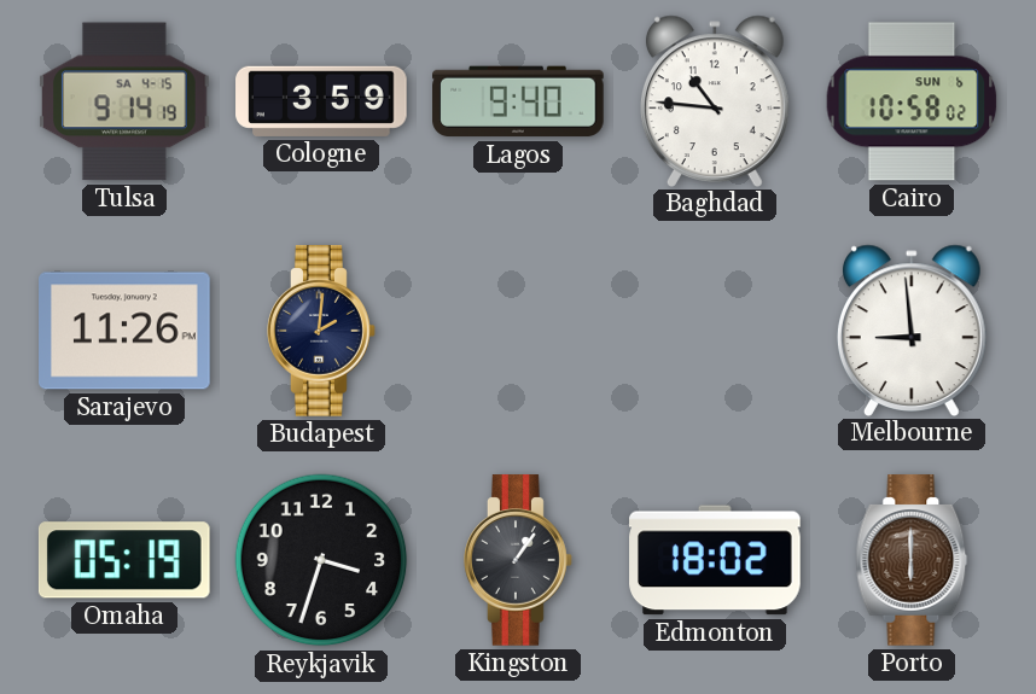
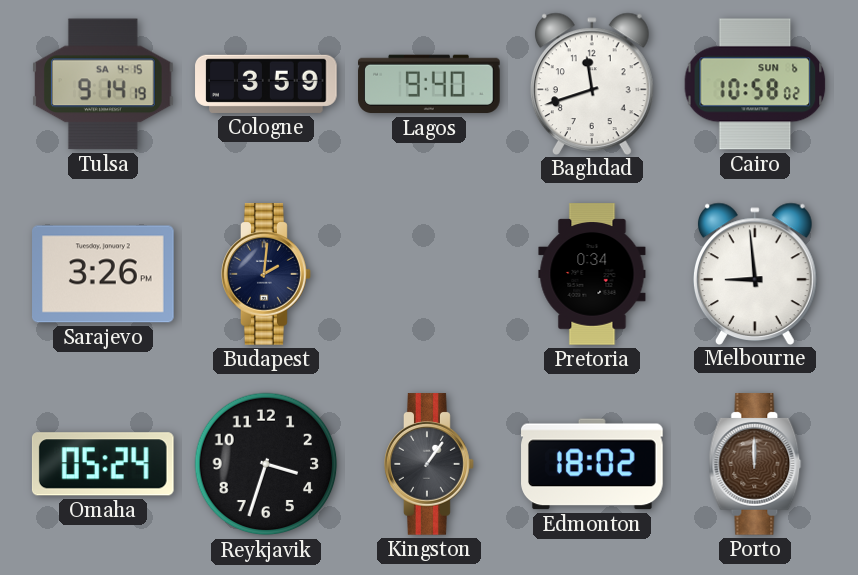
Baghdad: 10:46 -> 11:42
Sarajevo: 11:26 -> 3:26
Pretoria: none -> 0:34
Omaha: 05:19 -> 05:24
Porto: 6:00 -> 12:00
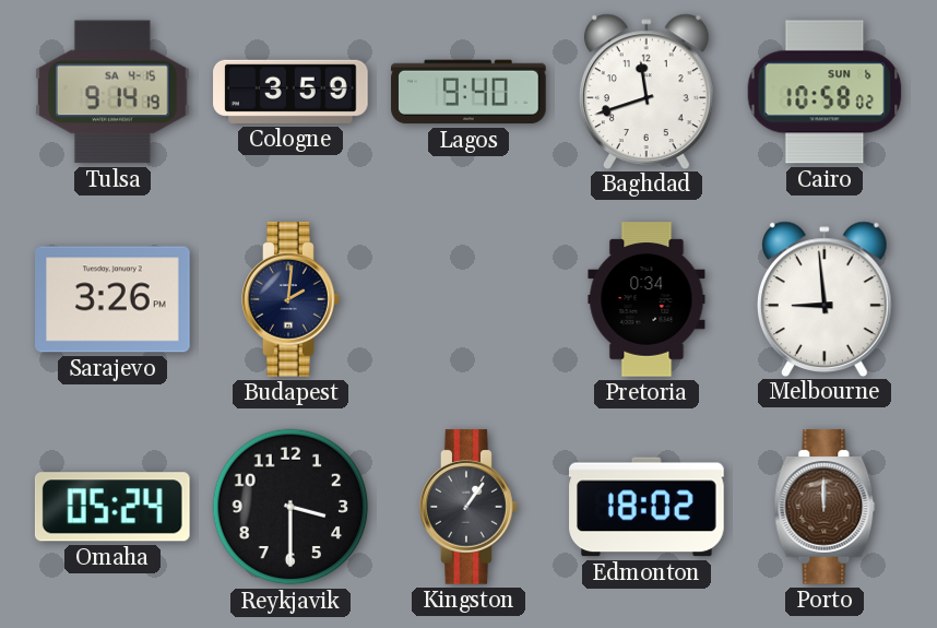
Reykjavik: 3:33 -> 3:30
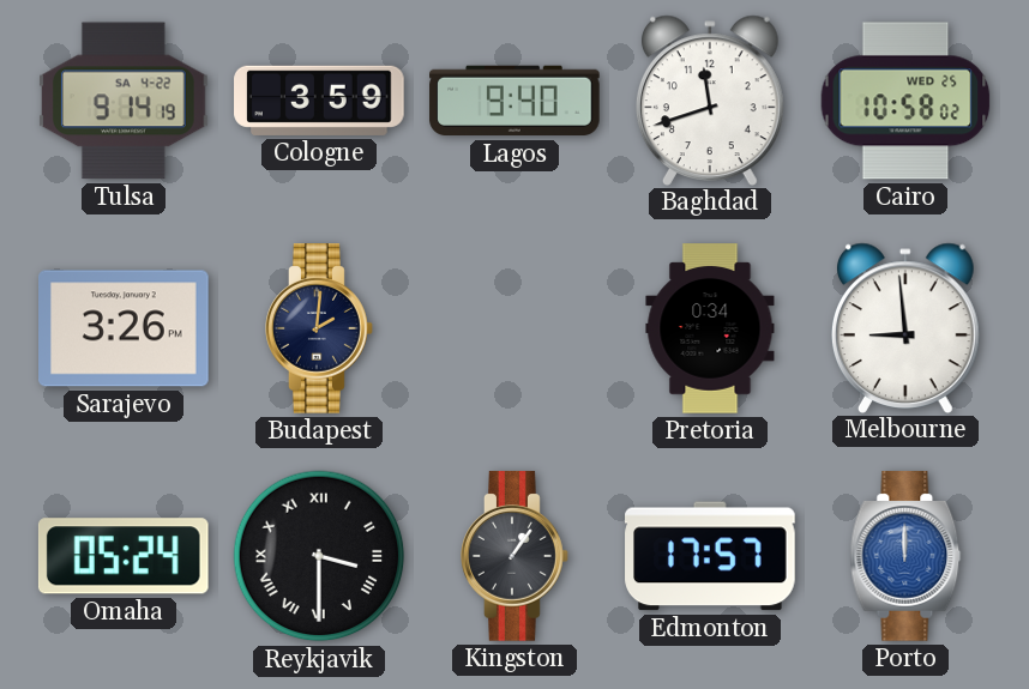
Tulsa date: SA 4-15 -> SA 4-22
Cairo date: SUN 6 -> WED 25
Reykjavik numerals: Arabic -> Roman
Edmonton: 18:02 -> 17:57
Porto dial: brown -> blue
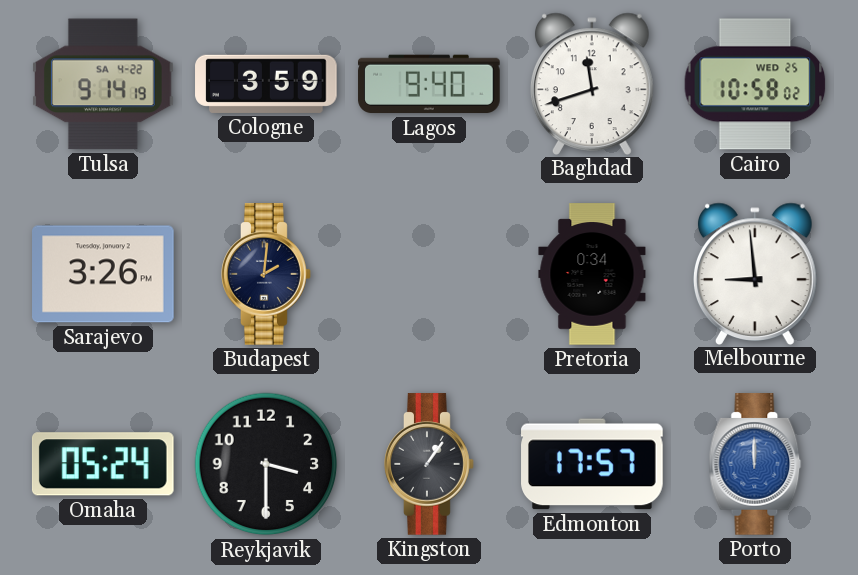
Reykjavik numerals: Roman -> Arabic
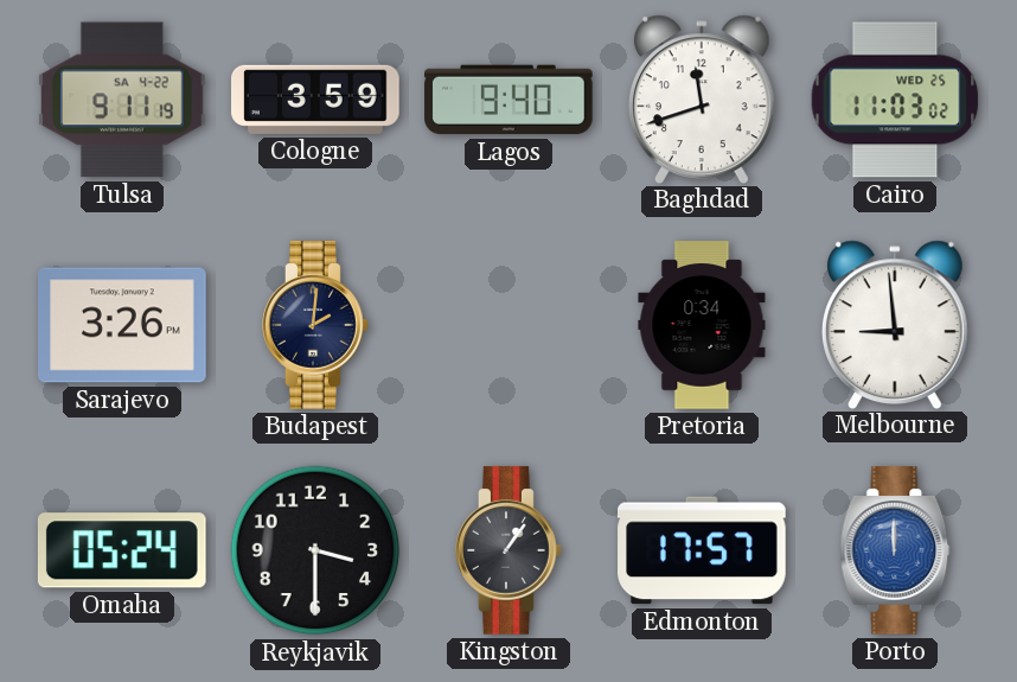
Tulsa: 9:14 -> 9:11
Cairo: 10:58 -> 11:03
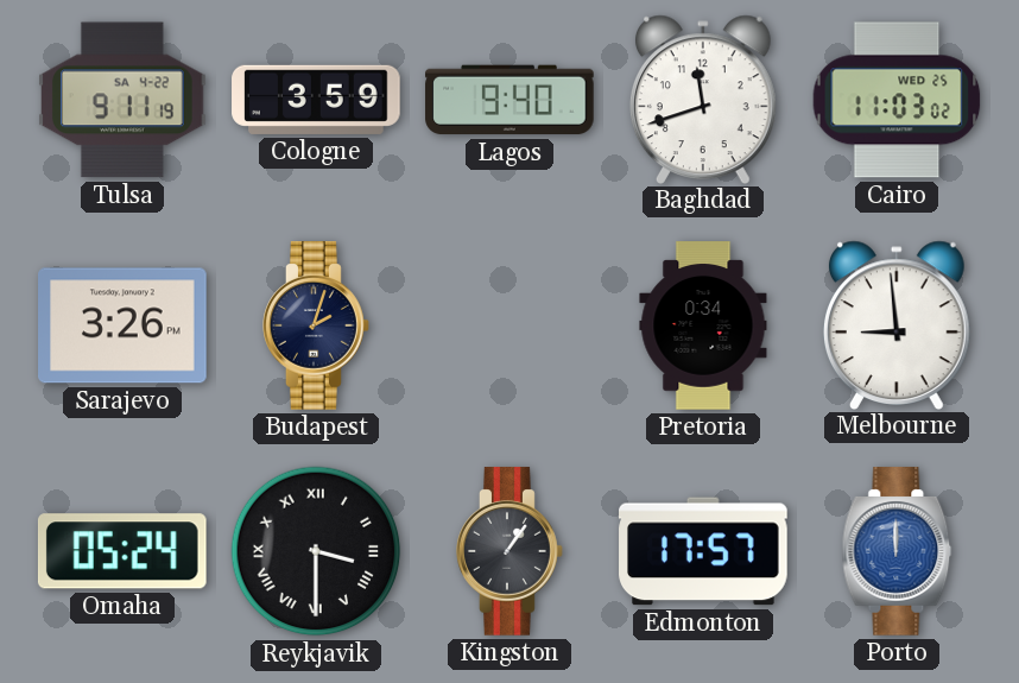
Budapest: 2:01 -> 2:03
Reykjavik numerals: Arabic -> Roman
